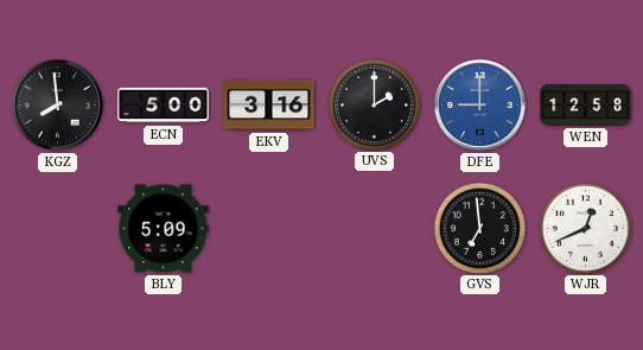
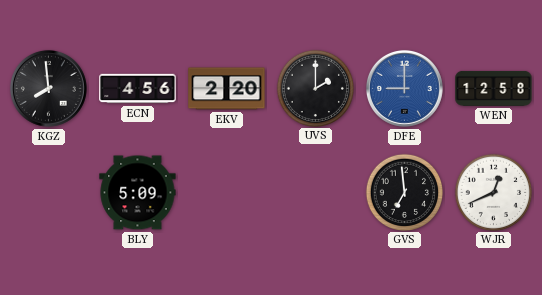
ECN: 5:00 -> 4:56
EKV: 3:16 -> 2:20
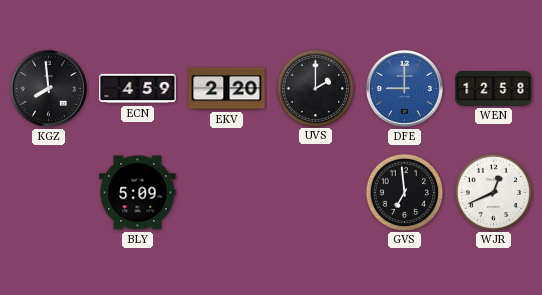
ECN: 4:56 -> 4:59
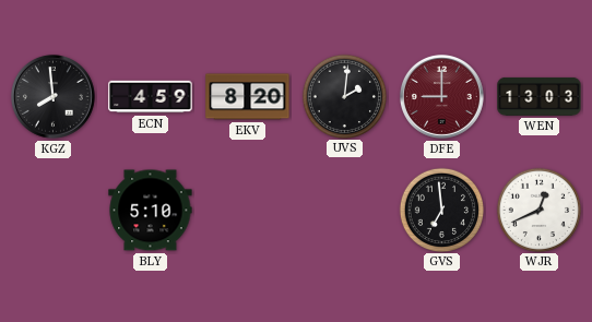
EKV: 2:20 -> 8:20
UVS: 2:00 -> 2:01
DFE dial: blue -> burgundy
WEN: 12:58 -> 13:03
BLY: 5:09 -> 5:10
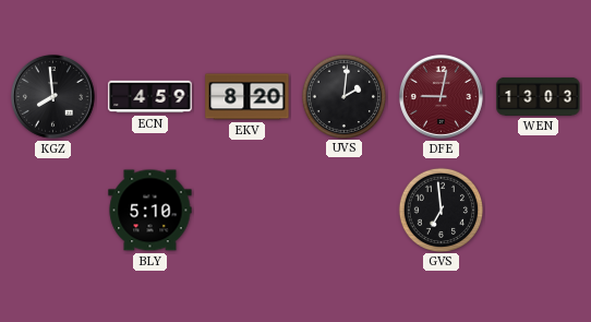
DFE: 9:00 -> 9:02
WJR: 12:41 -> none
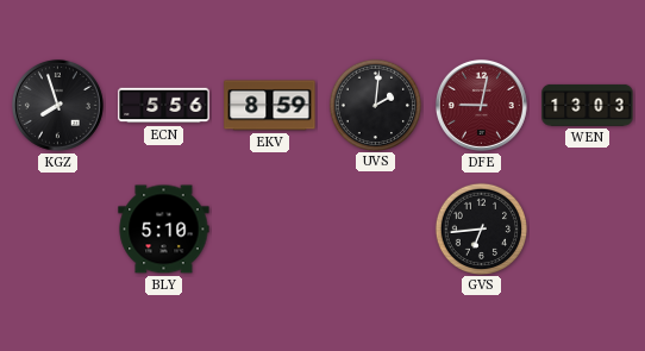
KGZ: 7:59 -> 7:57
ECN: 4:59 -> 5:56
EKV: 8:20 -> 8:59
GVS: 6:59 -> 6:44
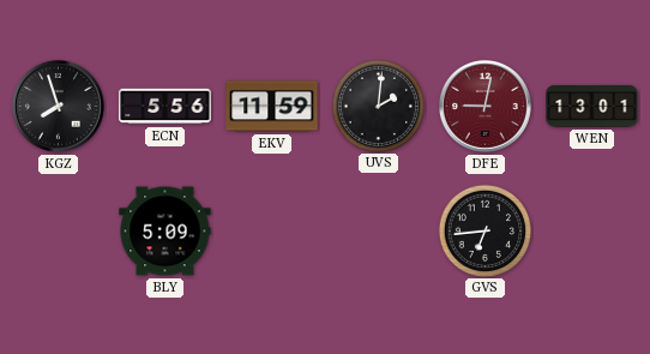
EKV: 8:59 -> 11:59
WEN: 13:03 -> 13:01
BLY: 5:10 -> 5:09
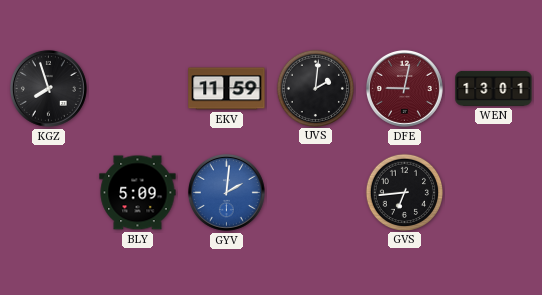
ECN: 5:56 -> none
GYV: none -> 2:01
